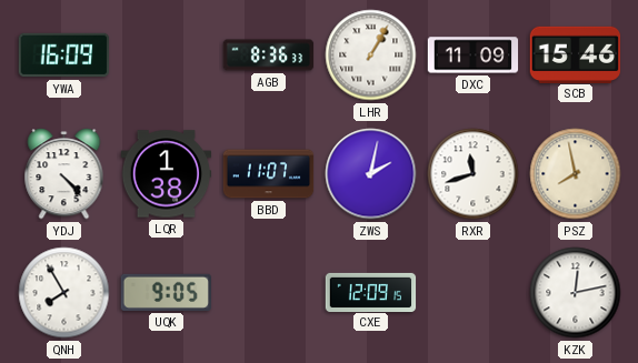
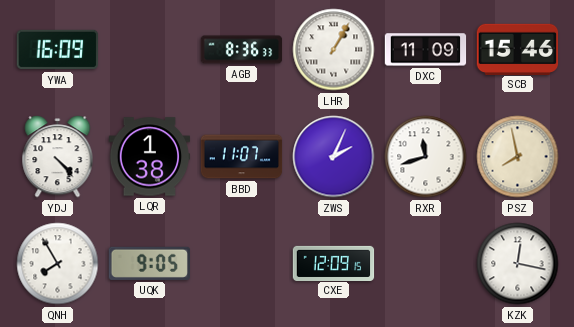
ZWS: 2:02 -> 2:04
KZK: 12:13 -> 12:17
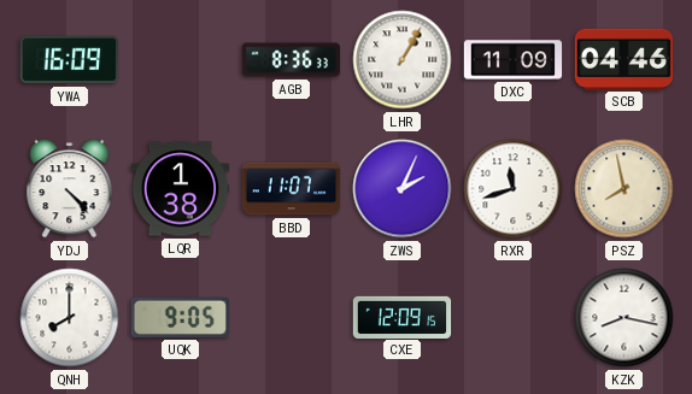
SCB: 15:46 -> 04:46
QNH: 7:55 -> 8:00
KZK: 12:17 -> 8:17
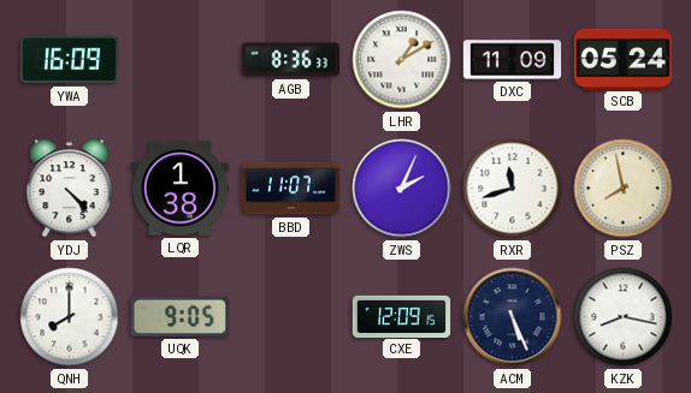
LHR: 1:05 -> 1:10
SCB: 04:46 -> 05:24
ACM: none -> 5:26
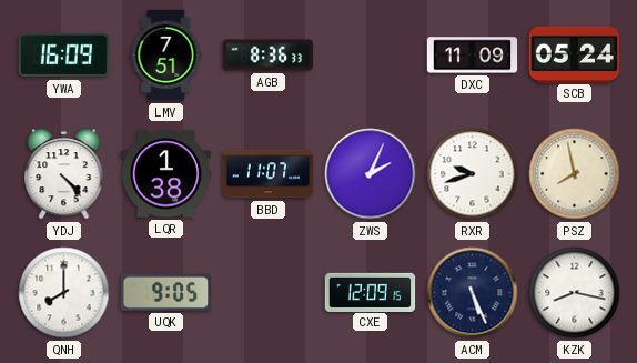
LMV: none -> 7:51
LHR: 1:10 -> none
RXR: 11:42 -> 9:42
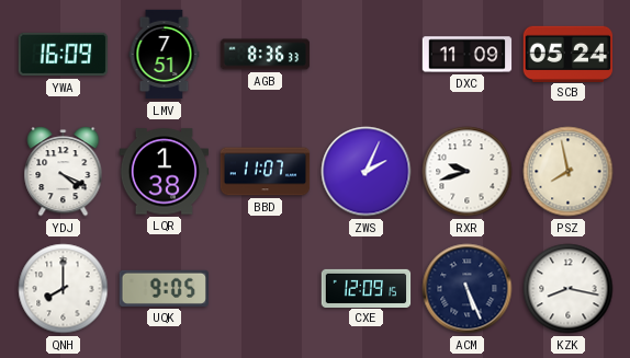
YDJ: 4:23 -> 4:19
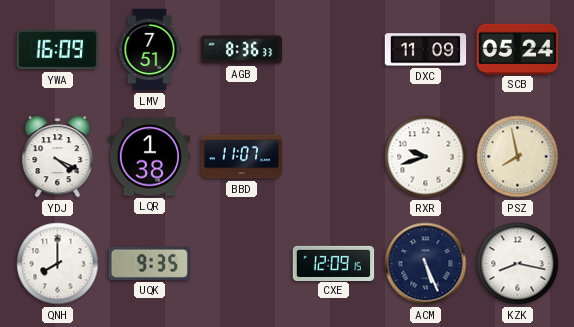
ZWS: 2:04 -> none
UQK: 9:05 -> 9:35
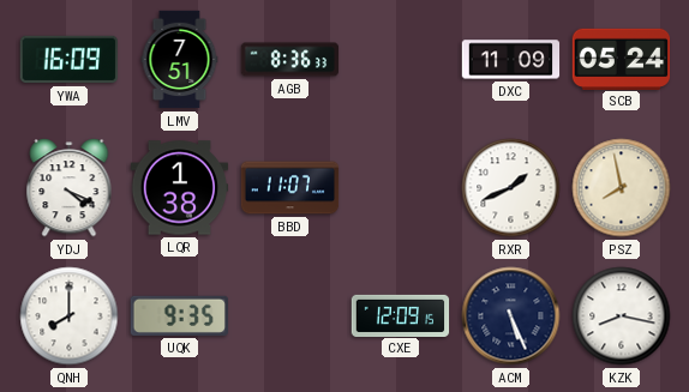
RXR: 9:42 -> 1:41
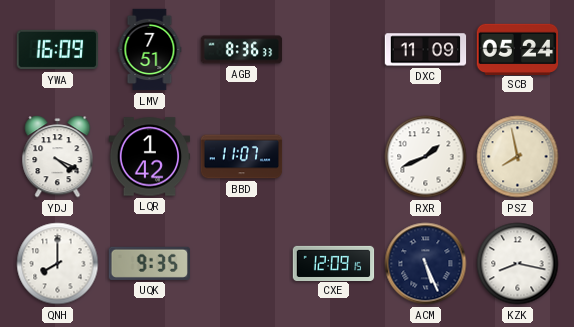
LQR: 1:38 -> 1:42
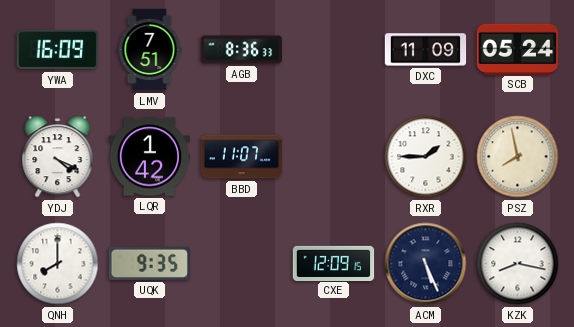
RXR: 1:41 -> 1:45
